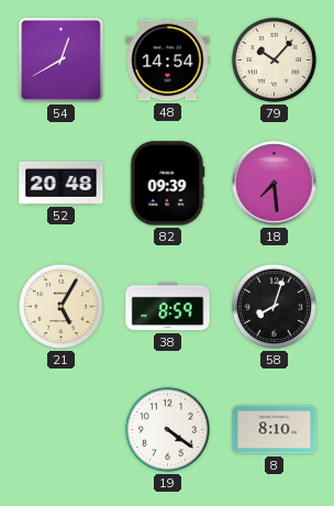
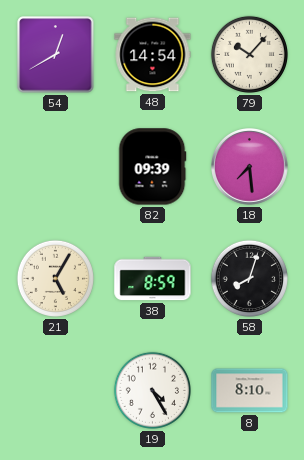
52: 20:48 -> none
19: 4:21 -> 4:25
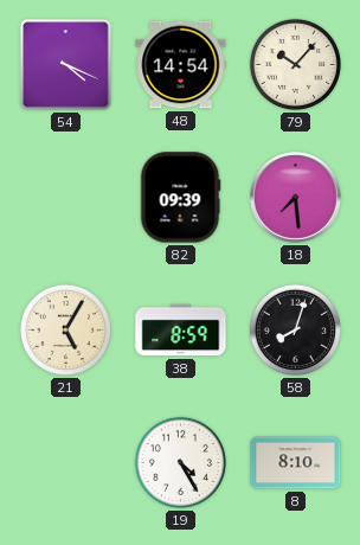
54: 12:40 -> 4:19
